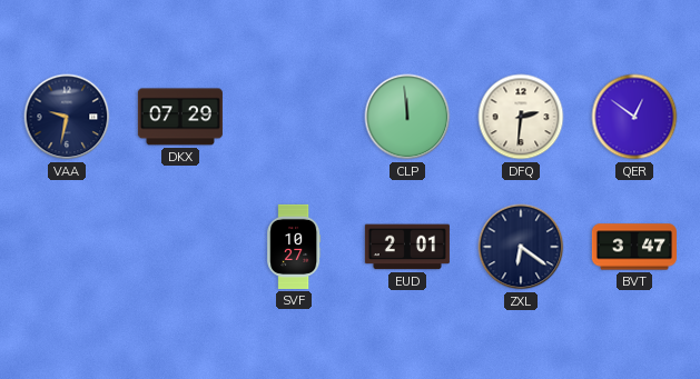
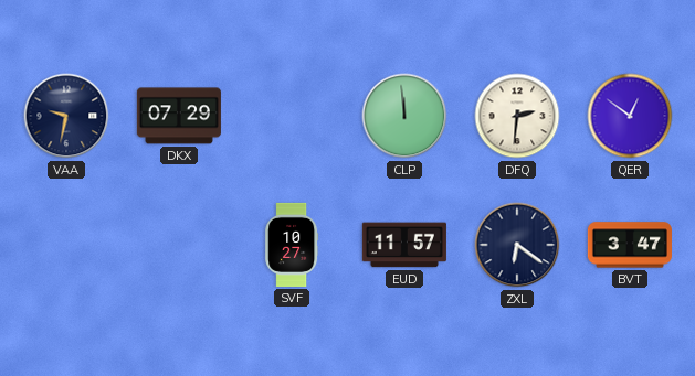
EUD: 2:01 -> 11:57
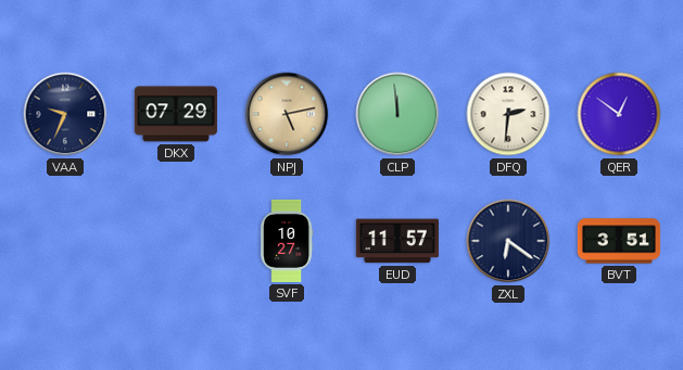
VAA: 9:32 -> 9:34
NPJ: none -> 5:13
BVT: 3:47 -> 3:51
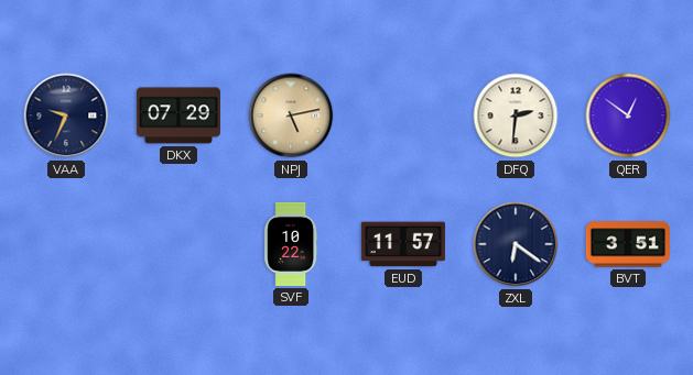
CLP: 11:59 -> none
SVF: 10:27 -> 10:22
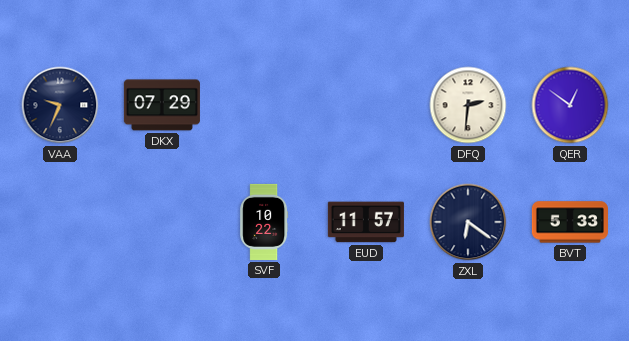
NPJ: 5:13 -> none
BVT: 3:51 -> 5:33
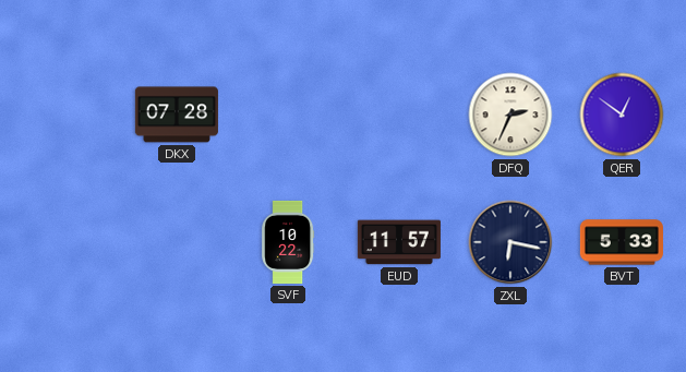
VAA: 9:34 -> none
DKX: 07:29 -> 07:28
DFQ: 2:31 -> 2:34
ZXL: 6:21 -> 6:17
